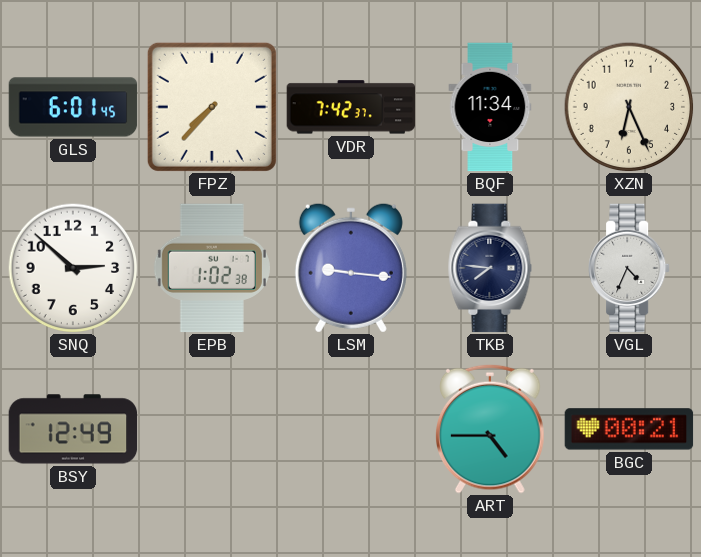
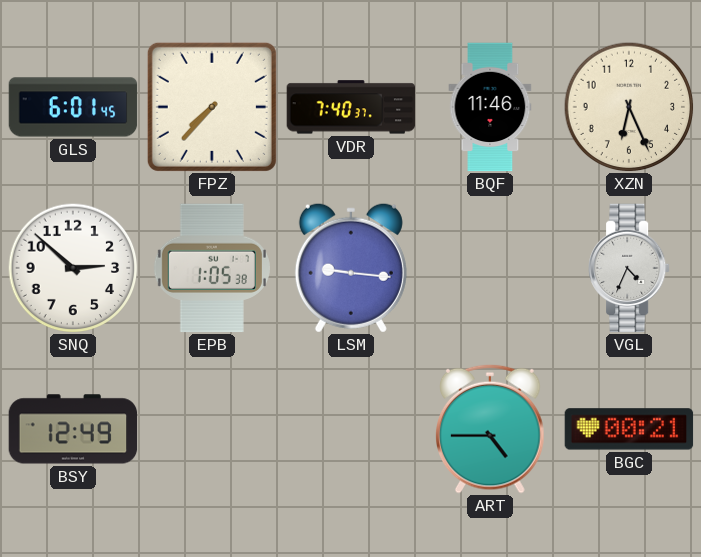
VDR: 7:42 -> 7:40
BQF: 11:34 -> 11:46
EPB: 1:02 -> 1:05
TKB: 7:46 -> none
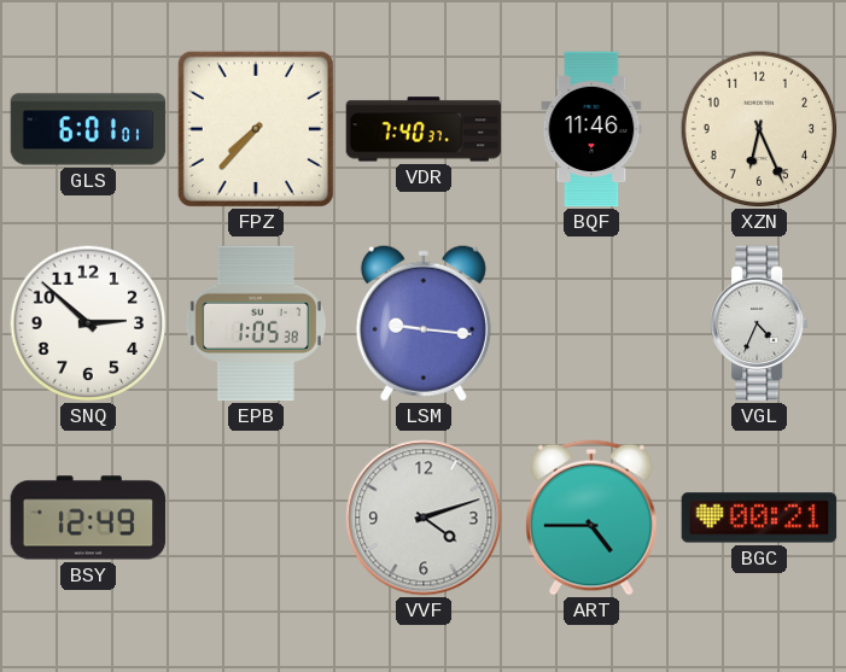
GLS: 6:01:45 -> 6:01:01
VVF: none -> 4:12
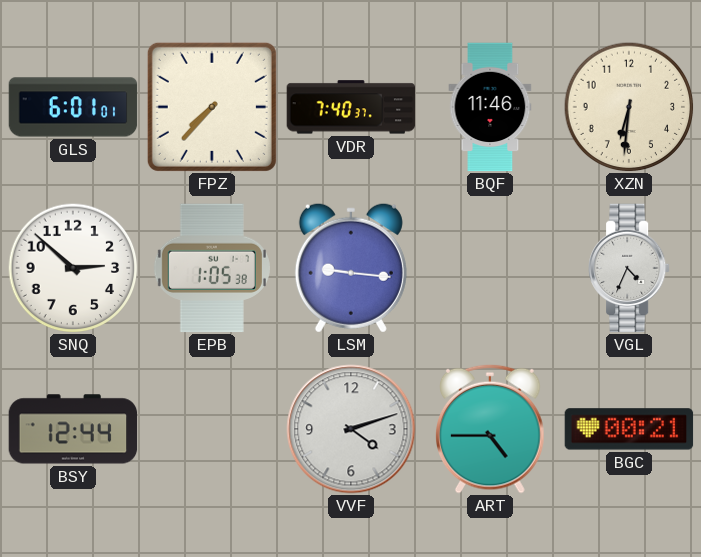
XZN: 6:26 -> 6:31
BSY: 12:49 -> 12:44
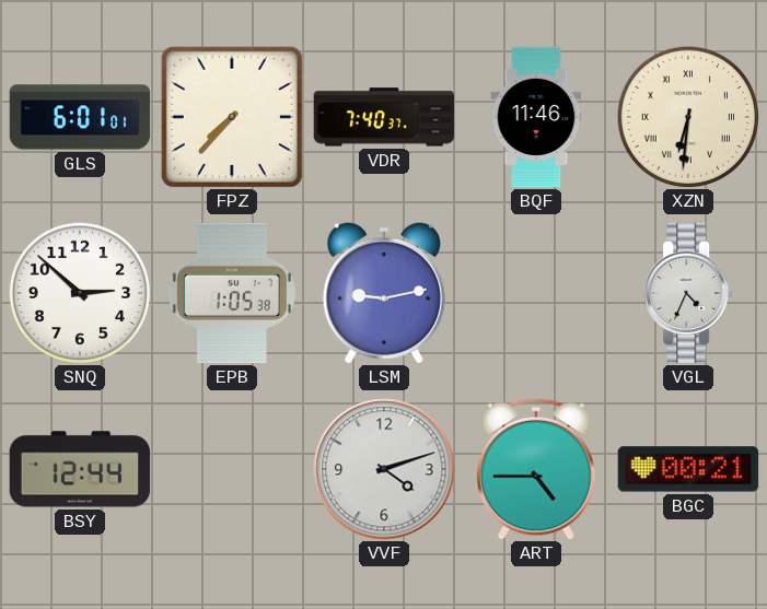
XZN numerals: Arabic -> Roman
LSM: 9:16 -> 9:13
